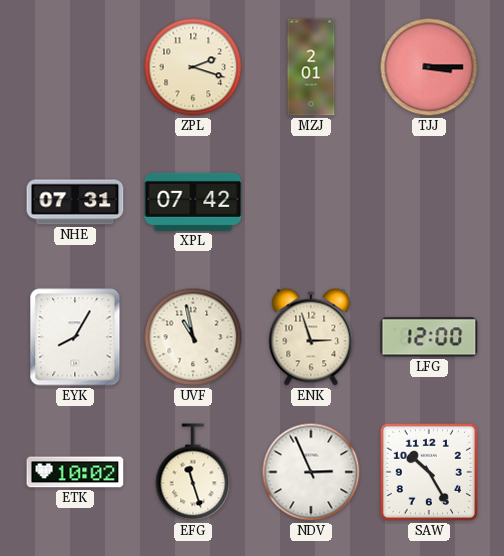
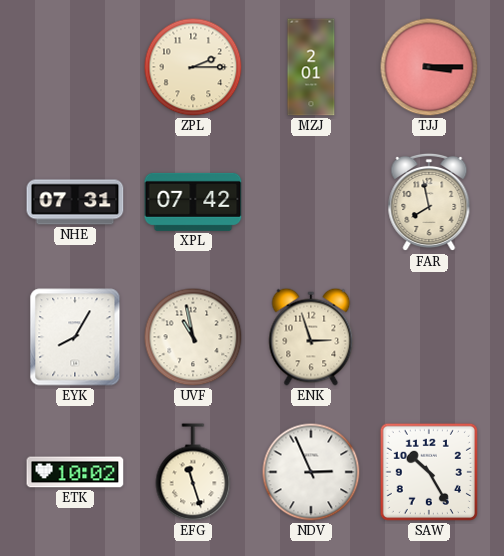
ZPL: 2:18 -> 2:15
FAR: none -> 7:58
LFG: 12:00 -> none
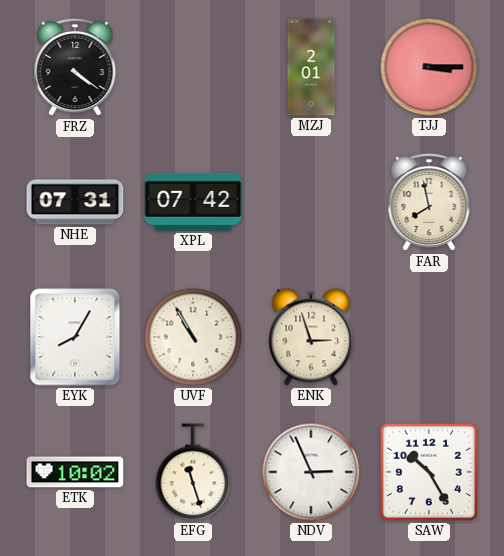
FRZ: none -> 4:21
ZPL: 2:15 -> none
UVF: 10:58 -> 10:55
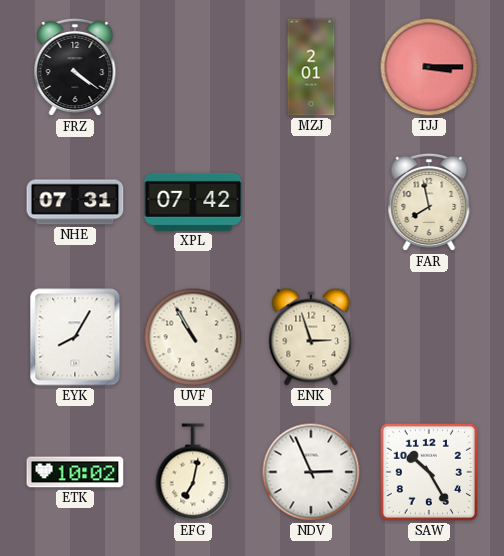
EFG: 11:27 -> 7:02
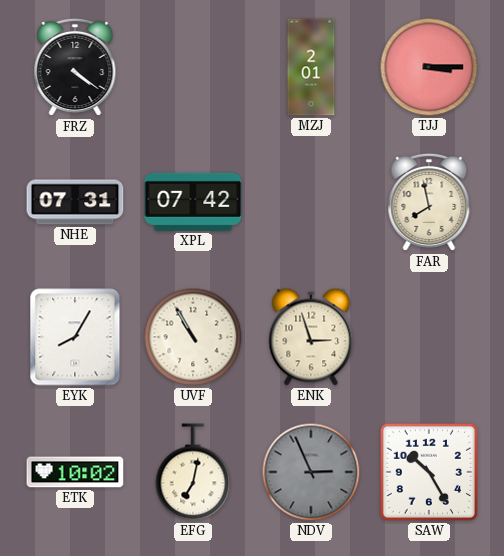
NDV dial: white -> grey
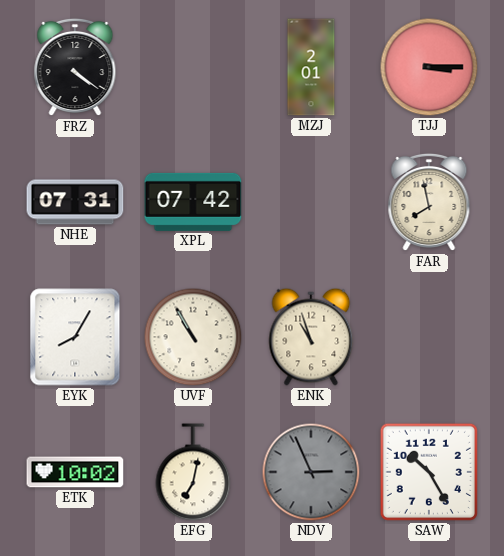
ENK: 2:57 -> 10:57
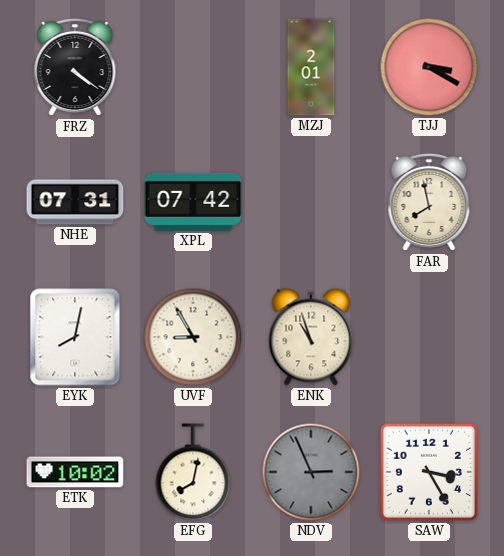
TJJ: 3:15 -> 3:20
EYK: 8:05 -> 8:02
UVF: 10:55 -> 8:55
EFG: 7:02 -> 8:02
SAW: 10:25 -> 3:25
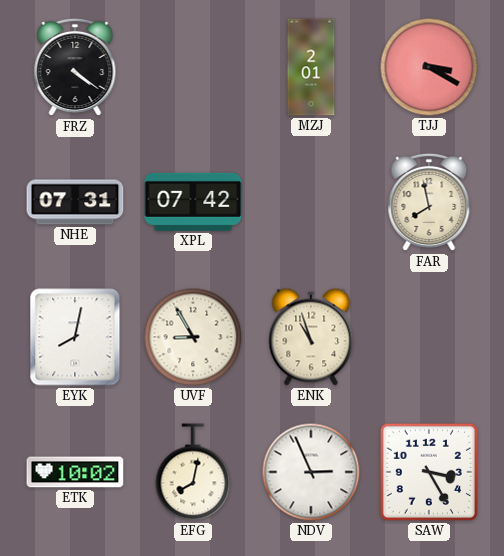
NDV dial: grey -> white
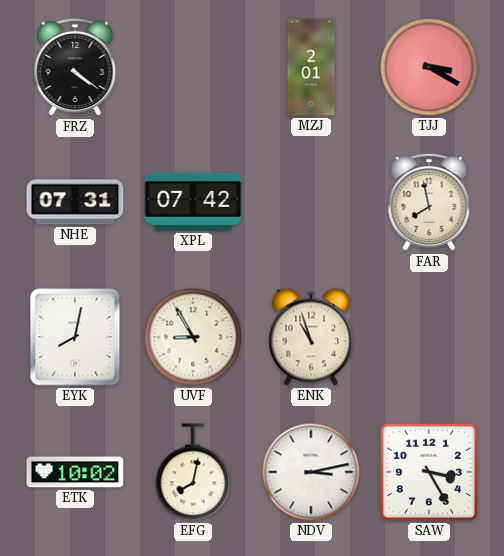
NDV: 2:56 -> 3:13
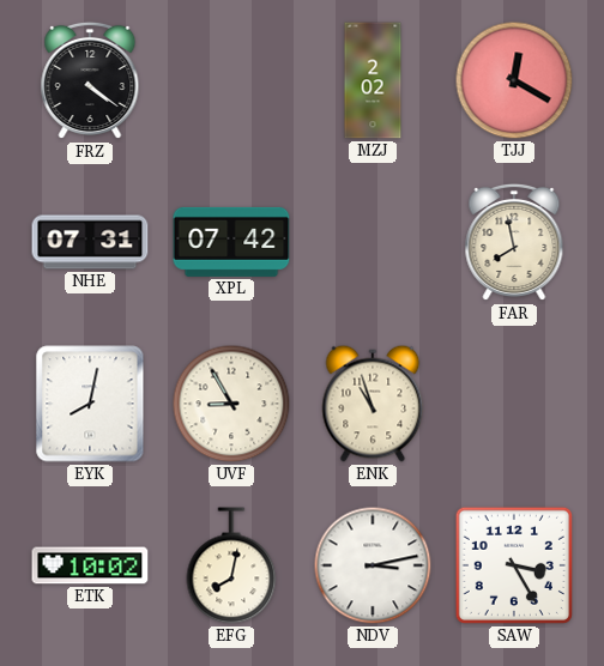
MZJ: 2:01 -> 2:02
TJJ: 3:20 -> 12:20
